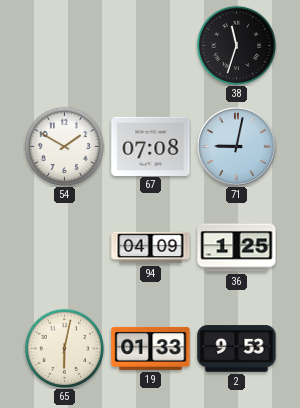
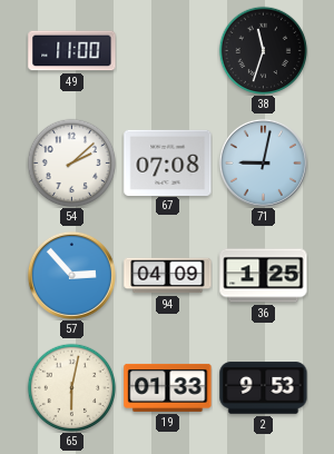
49: none -> 11:00
54: 1:50 -> 2:08
57: none -> 2:53
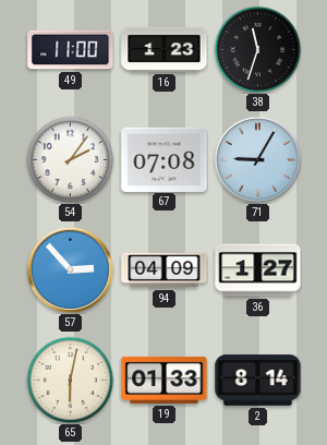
16: none -> 1:23
54: 2:08 -> 2:06
71: 9:02 -> 9:05
36: 1:25 -> 1:27
2: 9:53 -> 8:14
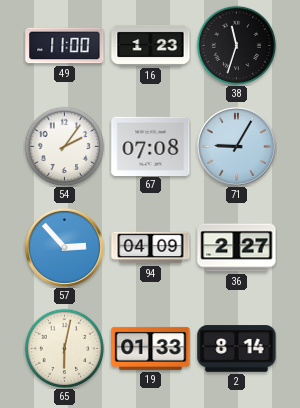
36: 1:27 -> 2:27
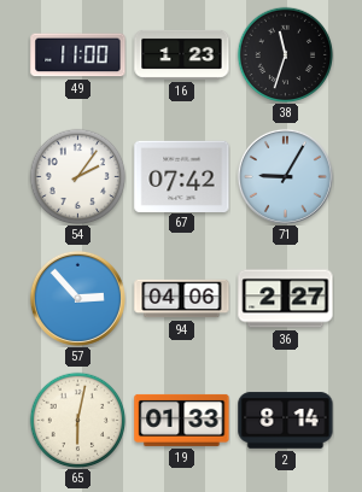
67: 07:08 -> 07:42
94: 04:09 -> 04:06
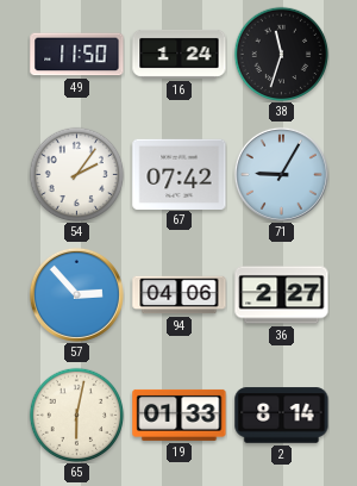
49: 11:00 -> 11:50
16: 1:23 -> 1:24
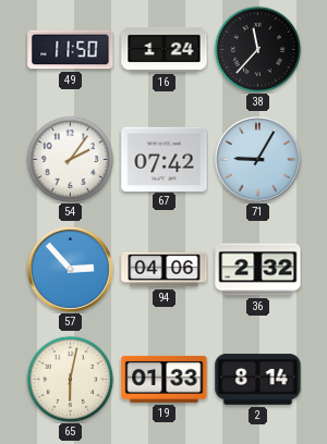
38: 11:33 -> 11:37
36: 2:27 -> 2:32
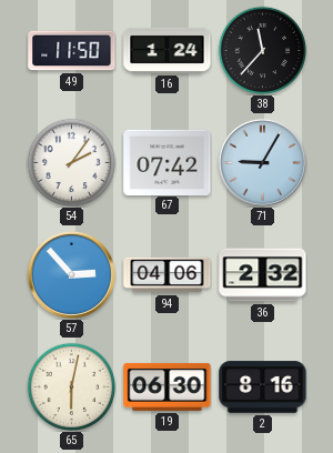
19: 01:33 -> 06:30
2: 8:14 -> 8:16
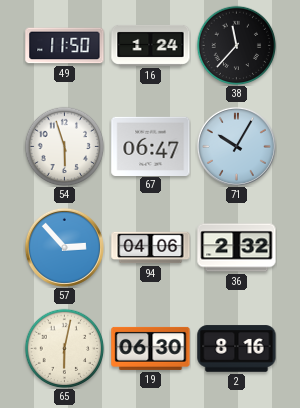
54: 2:06 -> 5:57
67: 07:42 -> 06:47
71: 9:05 -> 10:05
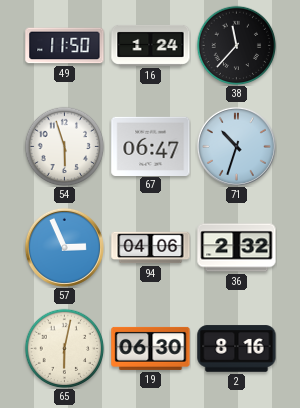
71: 10:05 -> 10:33
57: 2:53 -> 2:56
